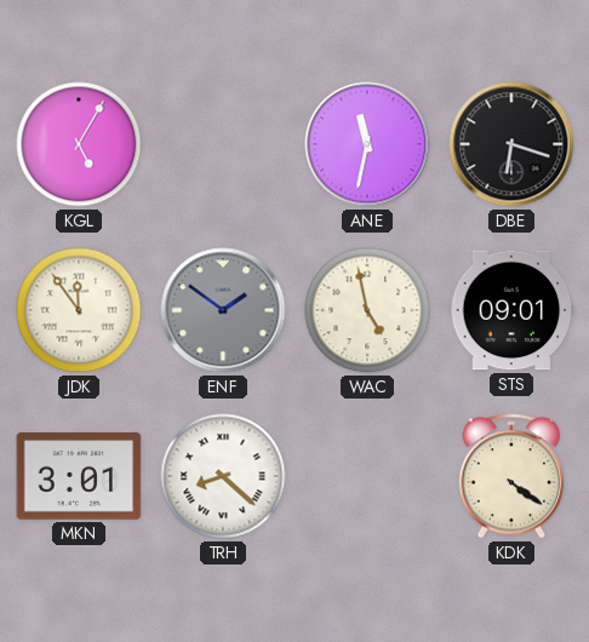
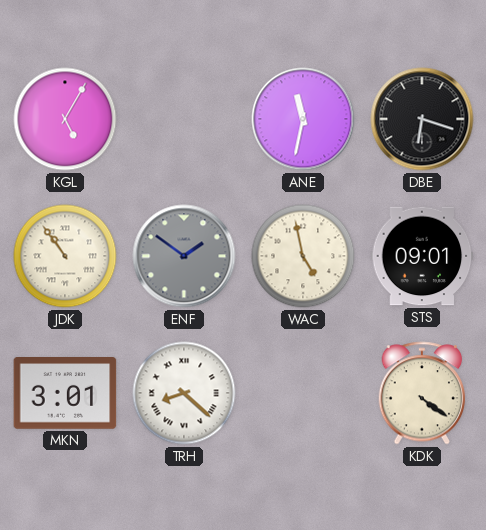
JDK: 11:54 -> 10:54
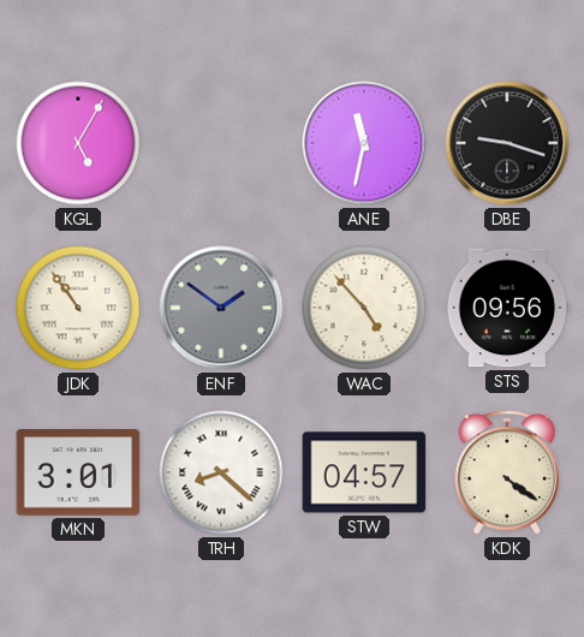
DBE: 6:18 -> 9:18
WAC: 4:58 -> 4:53
STS: 09:01 -> 09:56
STW: none -> 04:57
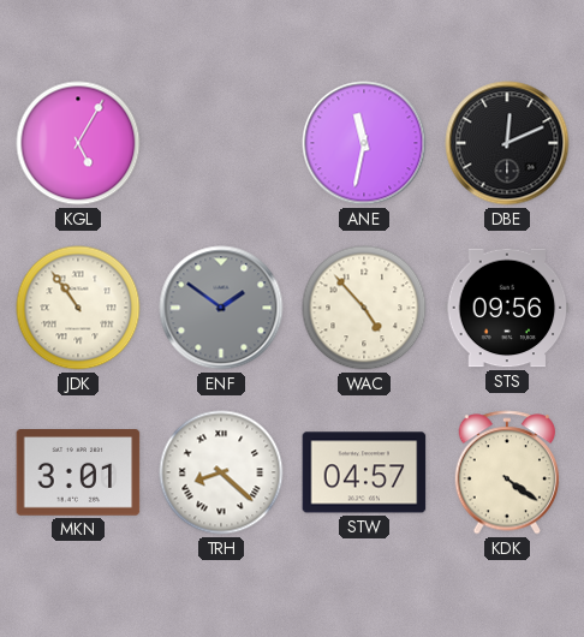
DBE: 9:18 -> 12:11
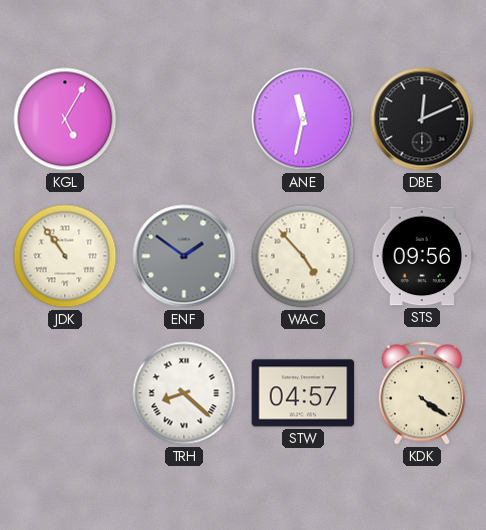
MKN: 3:01 -> none
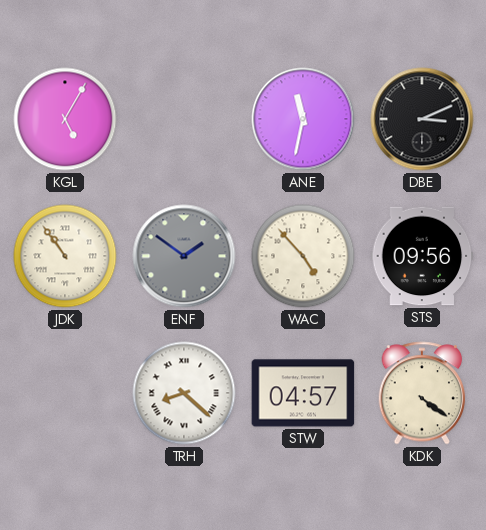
DBE: 12:11 -> 3:11
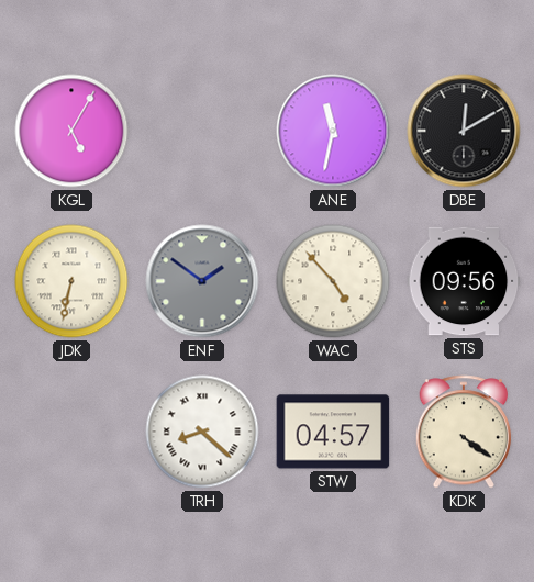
DBE: 3:11 -> 12:10
JDK: 10:54 -> 6:32
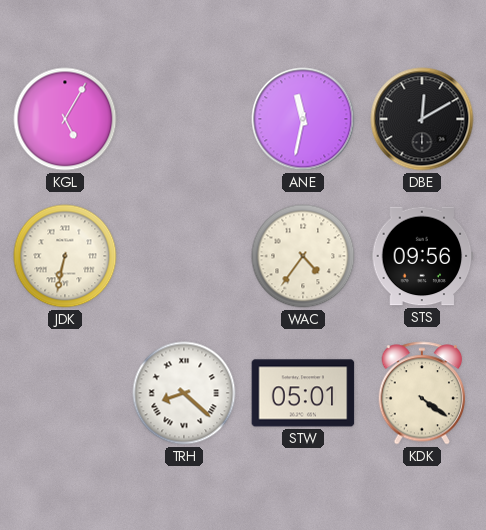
ENF: 1:51 -> none
WAC: 4:53 -> 4:36
STW: 04:57 -> 05:01
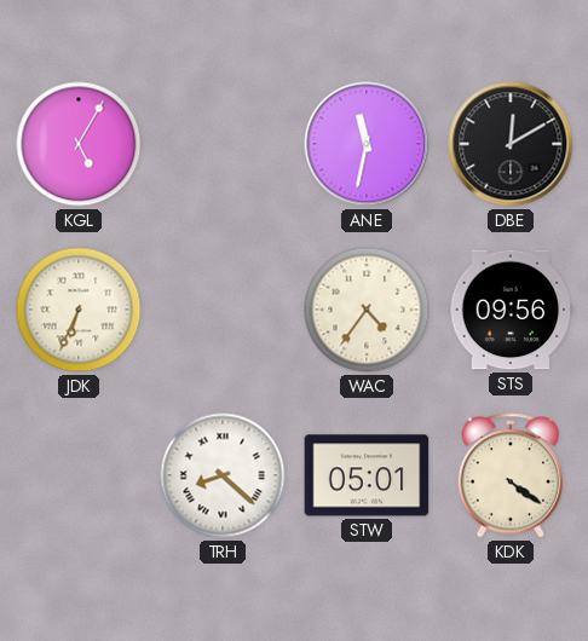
JDK: 6:32 -> 6:34
